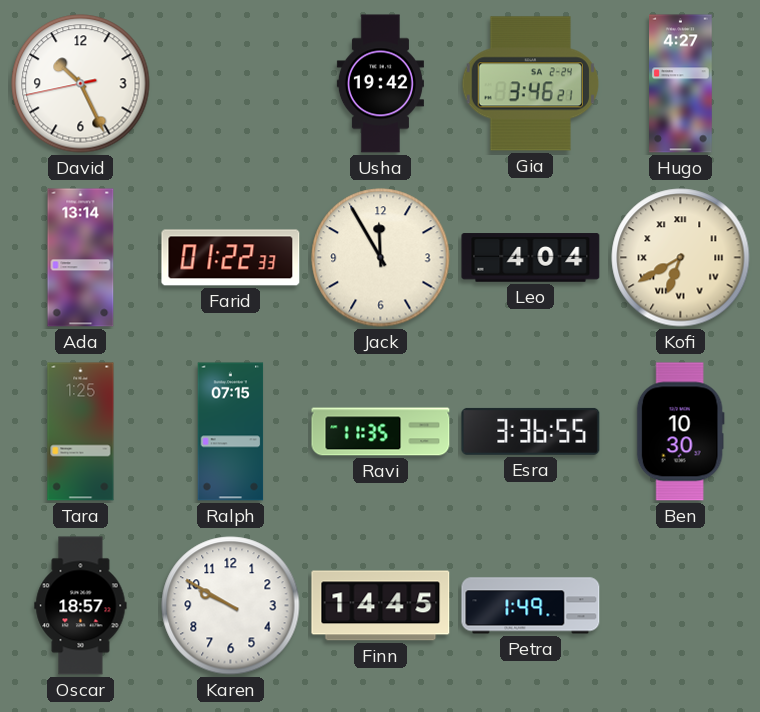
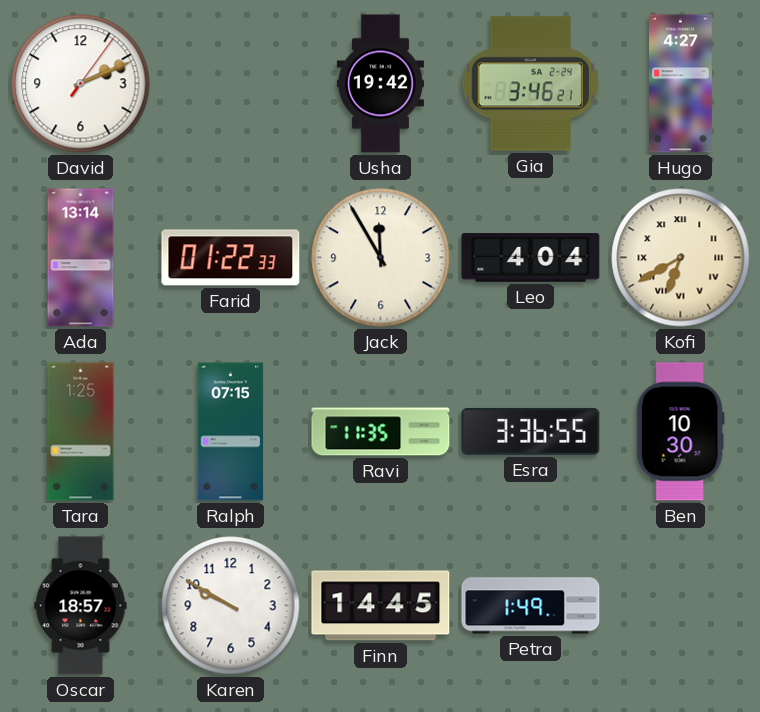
David: 10:25 -> 2:11
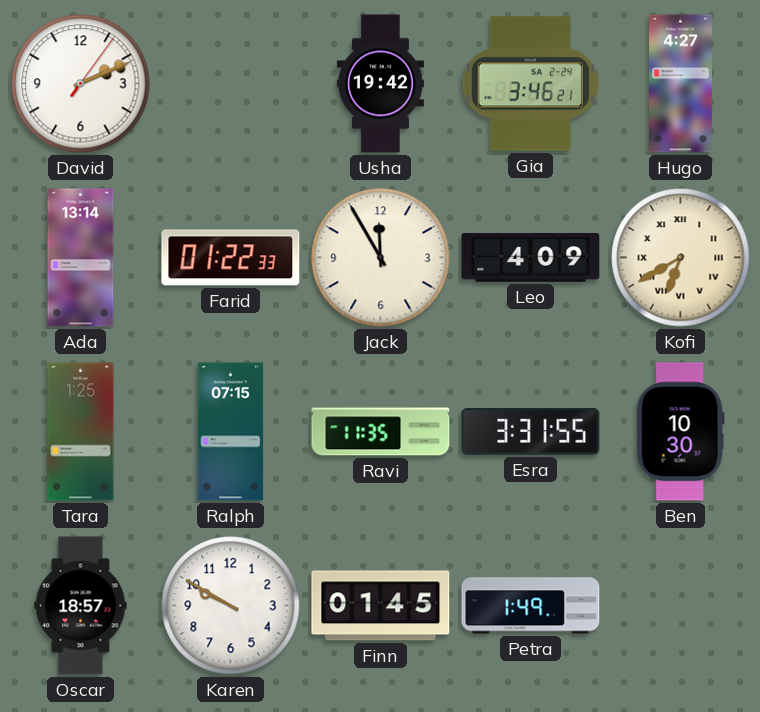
Leo: 4:04 -> 4:09
Esra: 3:36 -> 3:31
Finn: 14:45 -> 01:45
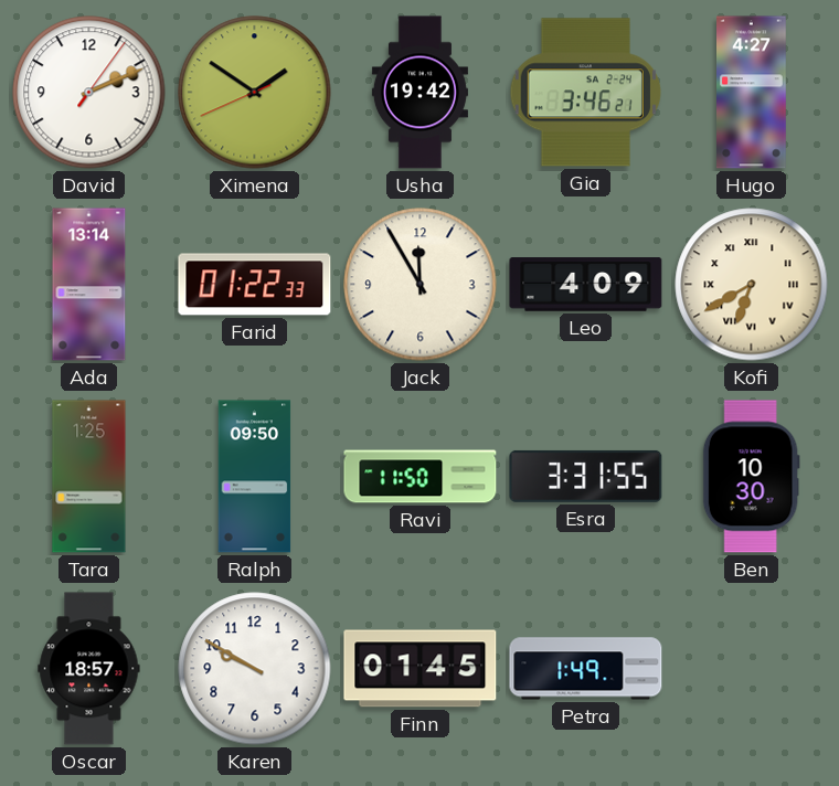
Ximena: none -> 1:50
Ralph: 07:15 -> 09:50
Ravi: 11:35 -> 11:50
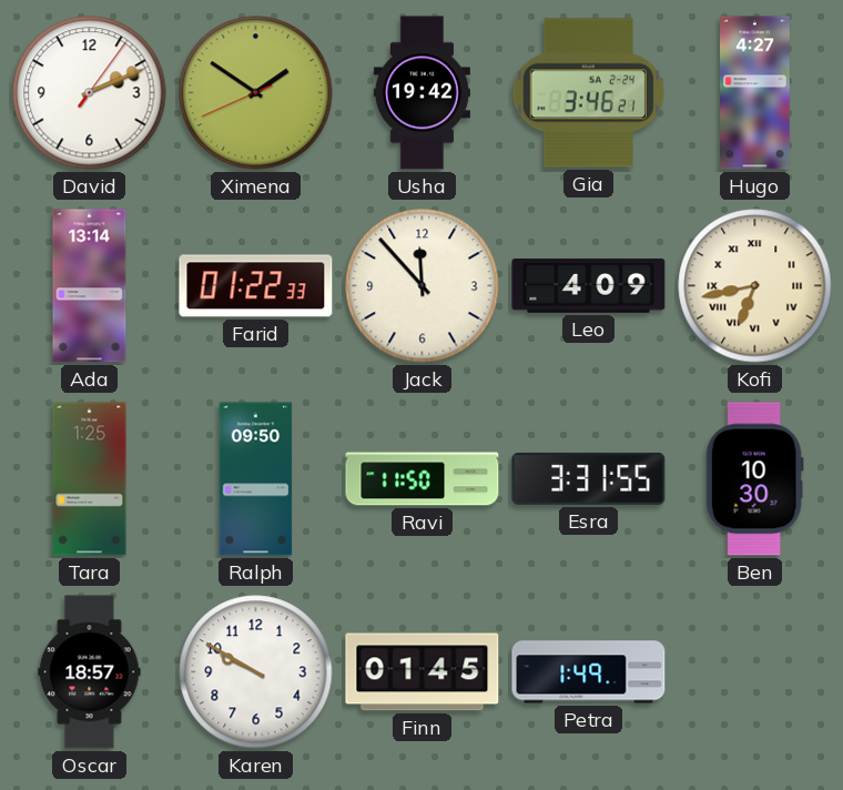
Jack: 11:55 -> 11:53
Kofi: 6:40 -> 6:43
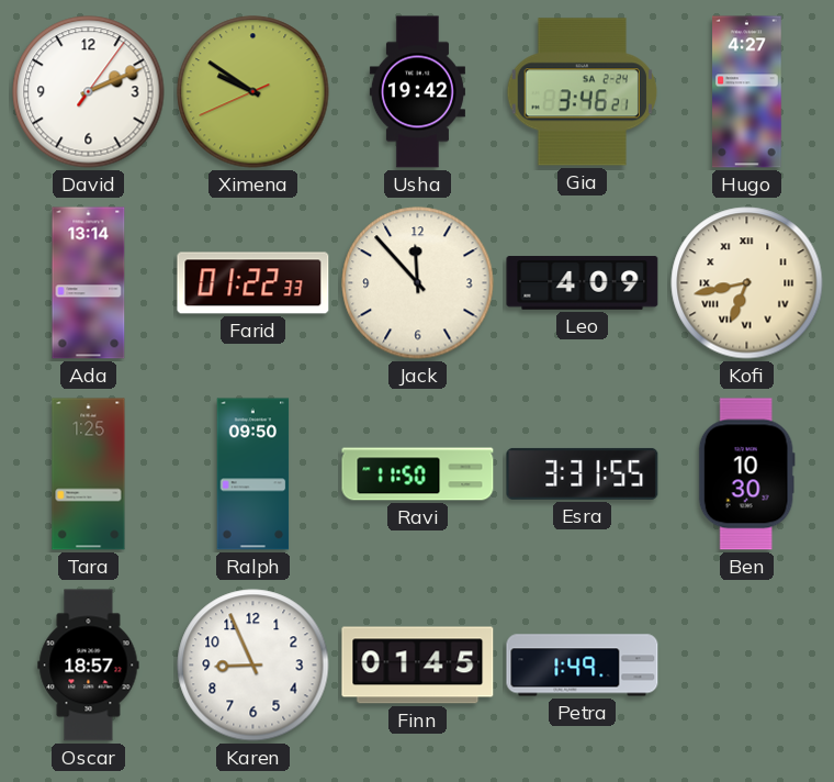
Ximena: 1:50 -> 9:50
Karen: 9:50 -> 8:56
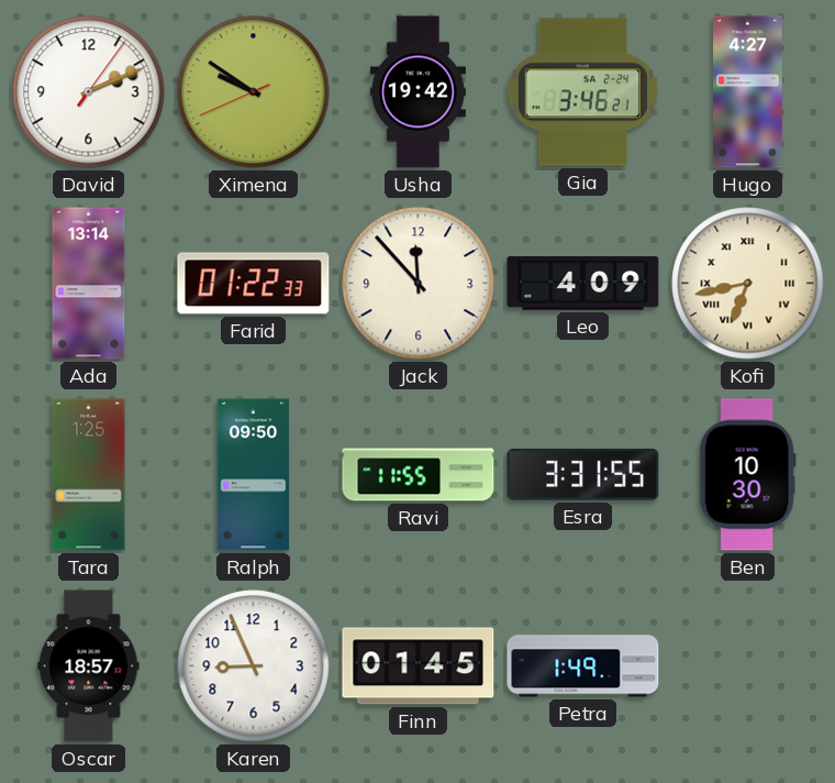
Ravi: 11:50 -> 11:55
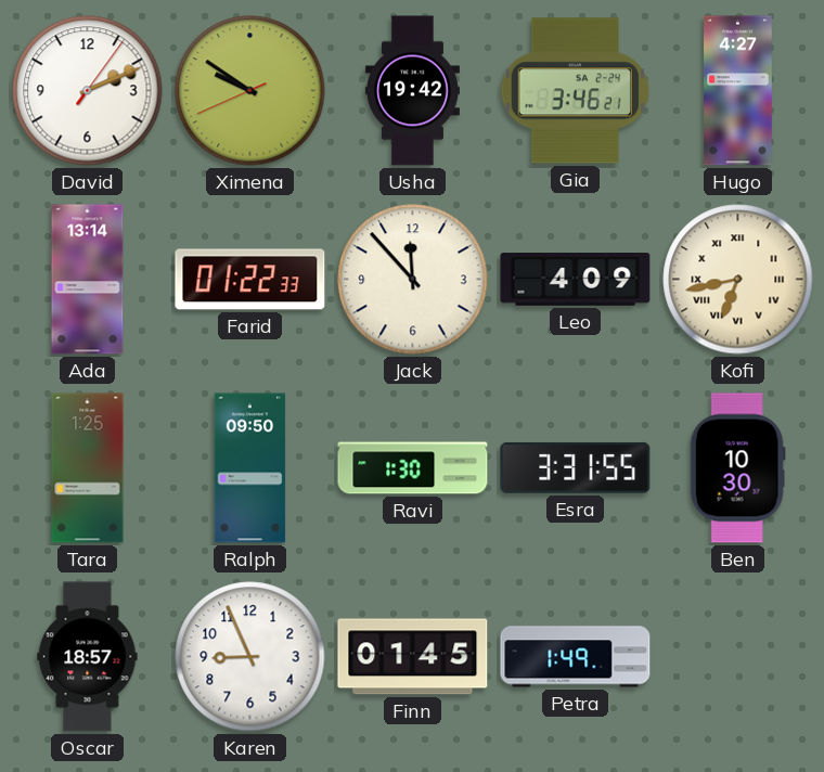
Ravi: 11:55 -> 1:30
